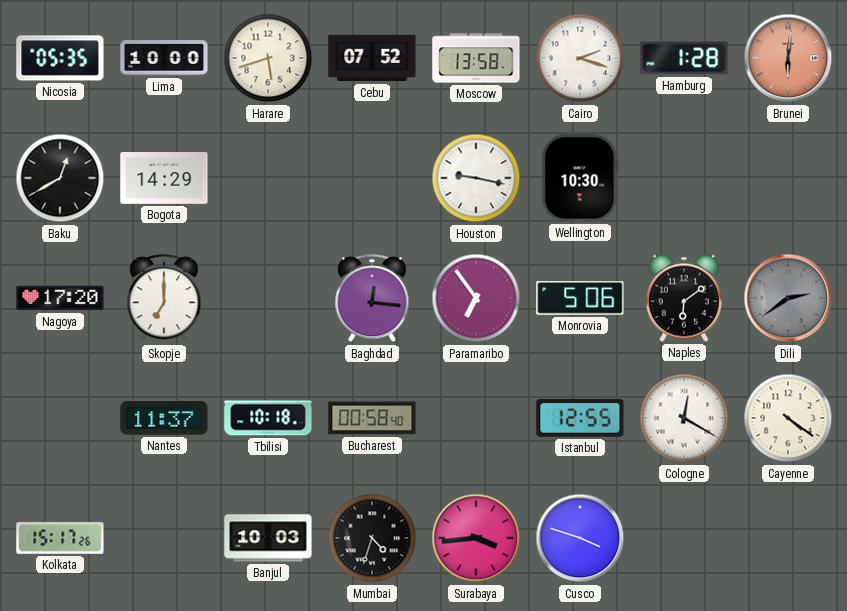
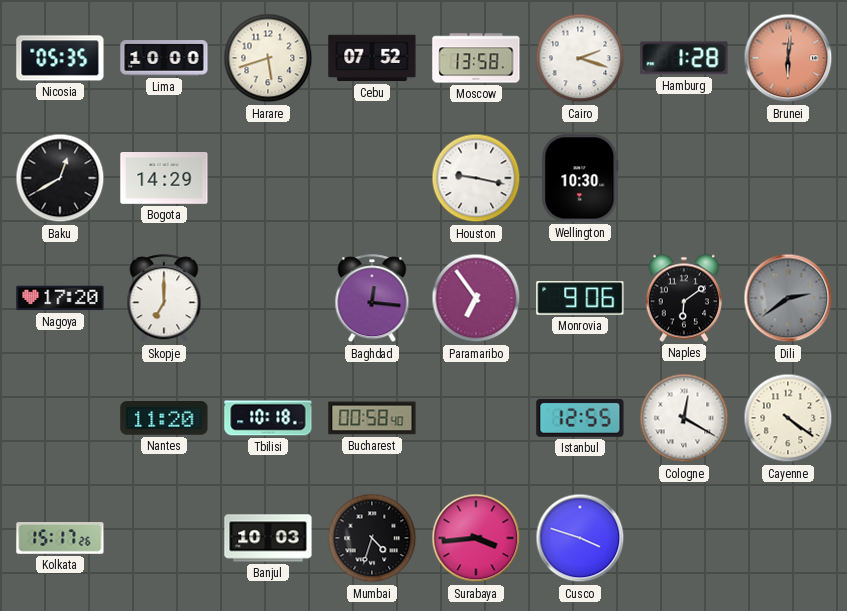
Monrovia: 5:06 -> 9:06
Nantes: 11:37 -> 11:20
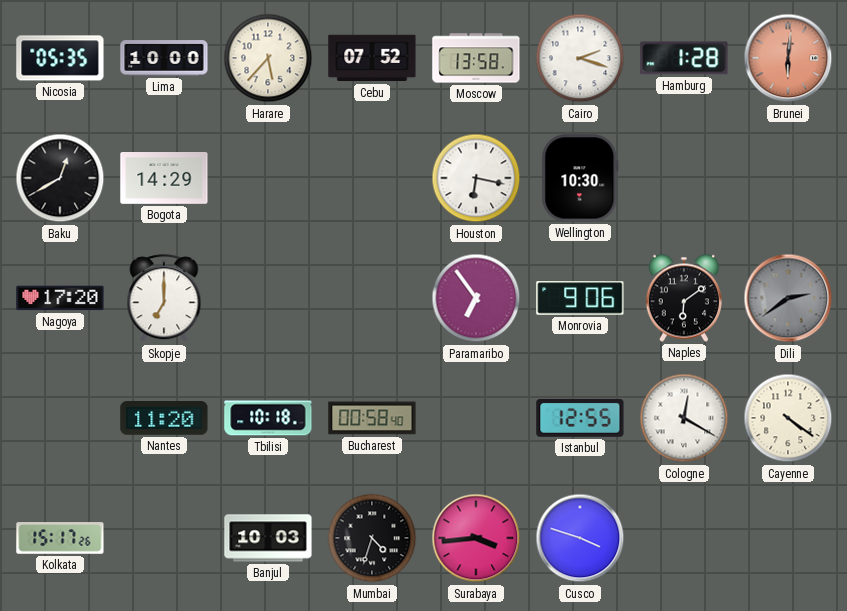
Harare: 5:42 -> 5:37
Houston: 9:17 -> 6:17
Baghdad: 12:16 -> none
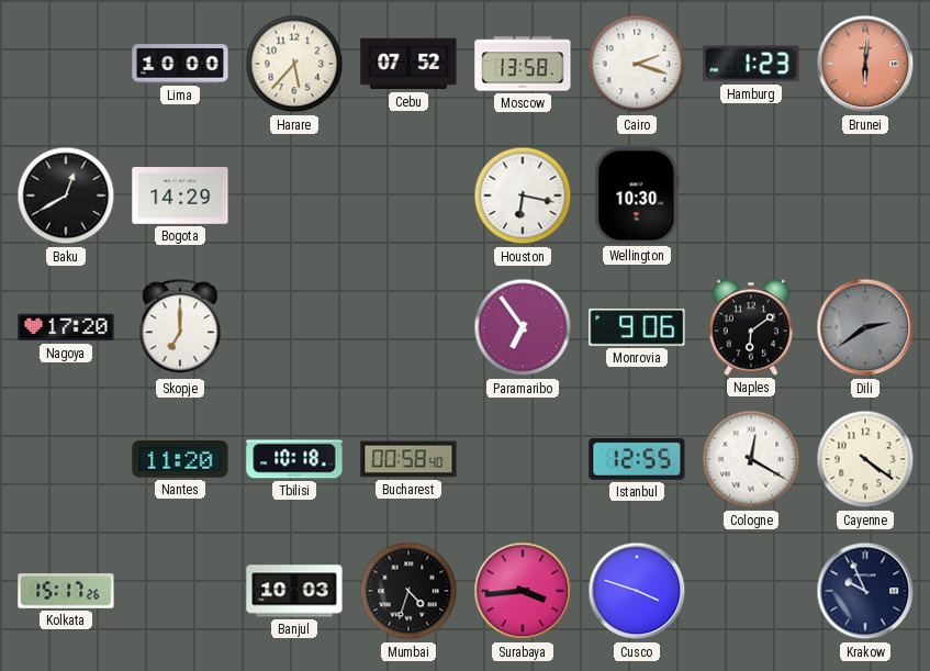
Nicosia: 05:35 -> none
Hamburg: 1:28 -> 1:23
Krakow: none -> 9:56
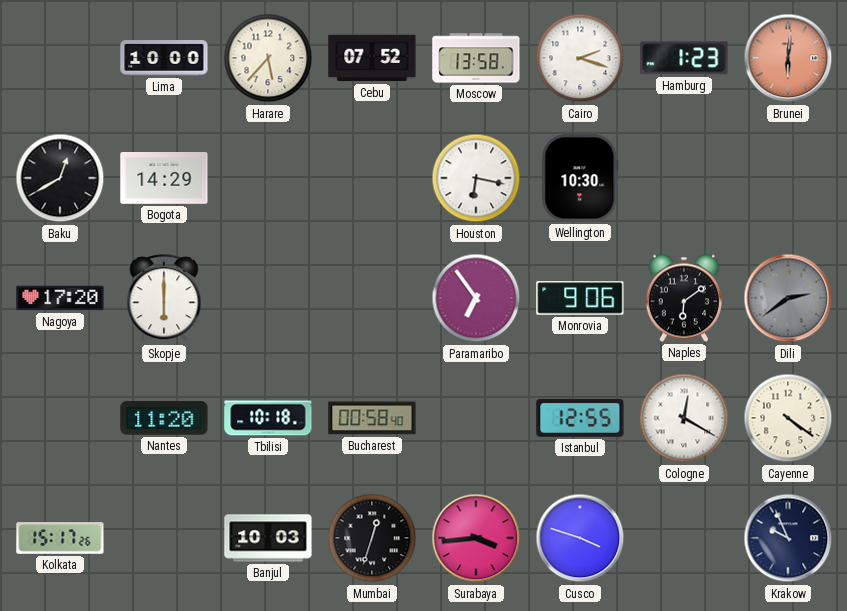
Skopje: 7:00 -> 6:00
Mumbai: 4:33 -> 12:33
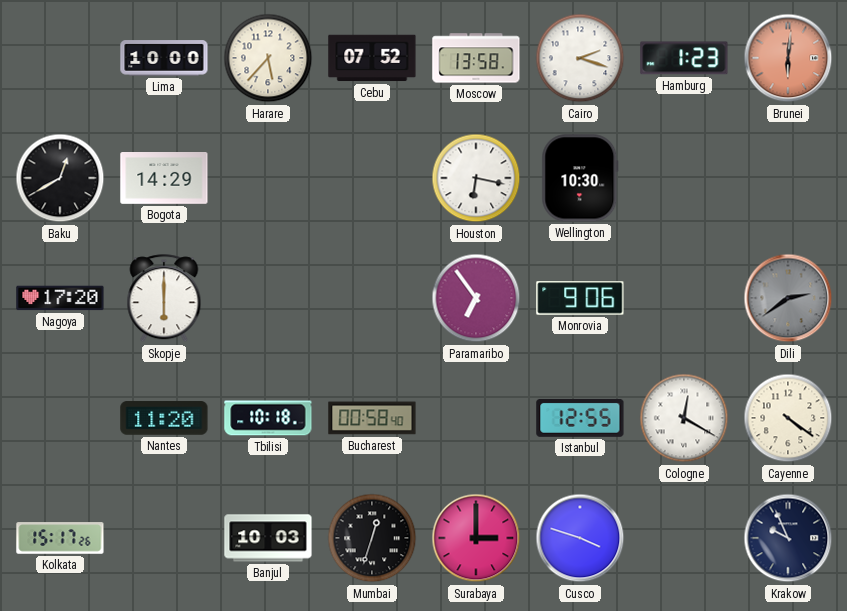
Naples: 6:09 -> none
Surabaya: 3:44 -> 3:00
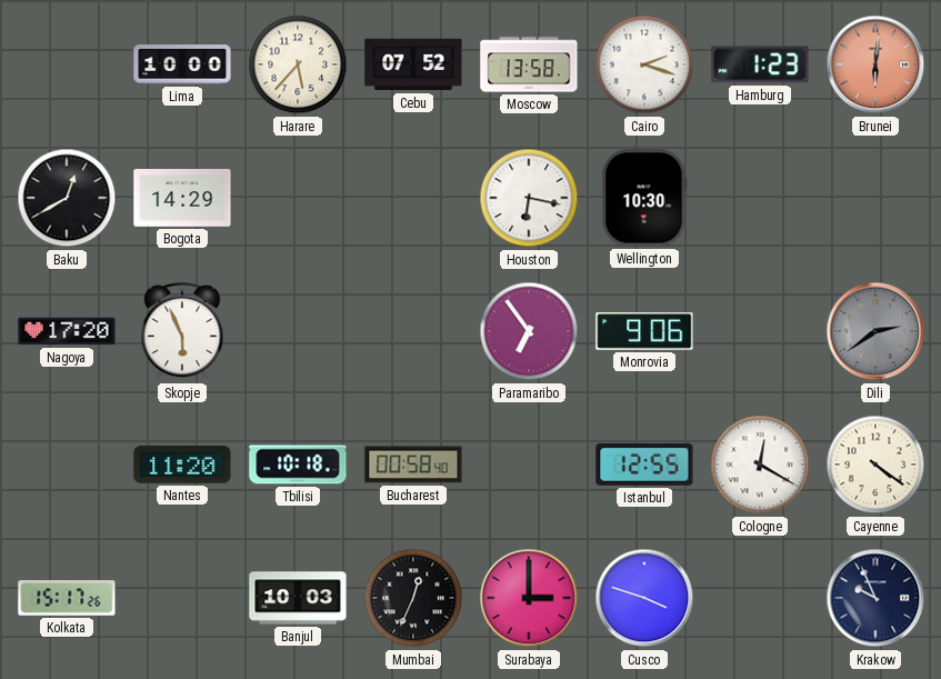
Skopje: 6:00 -> 5:56
Mumbai: 12:33 -> 12:34
